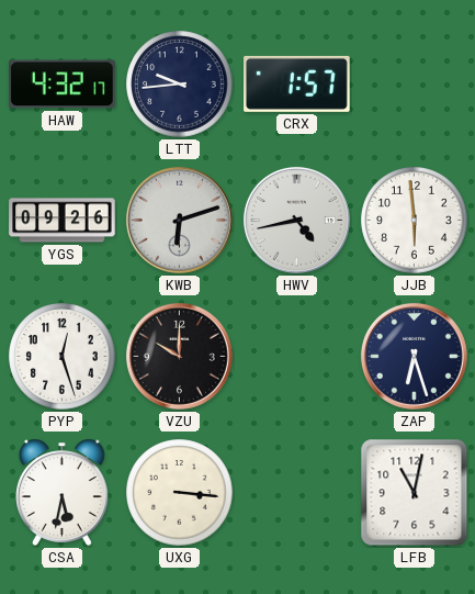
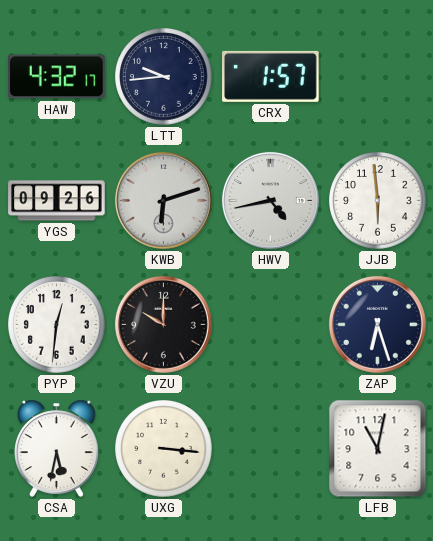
PYP: 12:27 -> 12:31
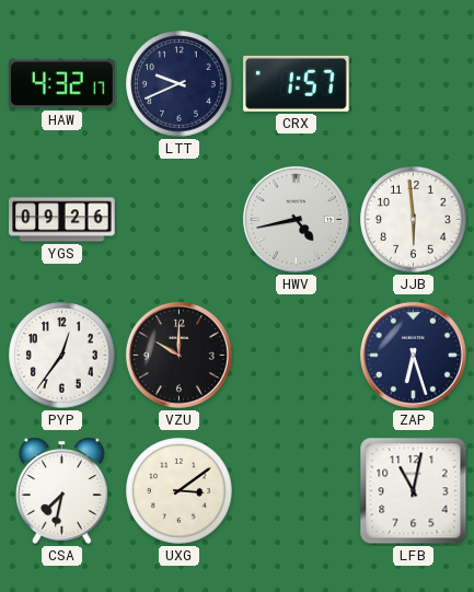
LTT: 9:44 -> 9:41
KWB: 6:12 -> none
PYP: 12:31 -> 12:36
CSA: 5:32 -> 7:32
UXG: 3:16 -> 3:09
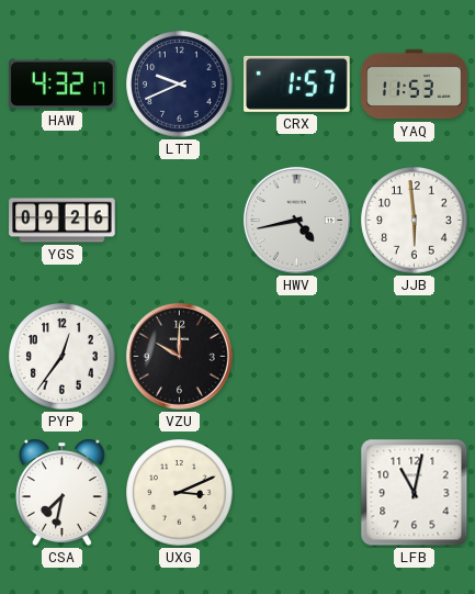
YAQ: none -> 11:53
ZAP: 6:27 -> none
UXG: 3:09 -> 3:11
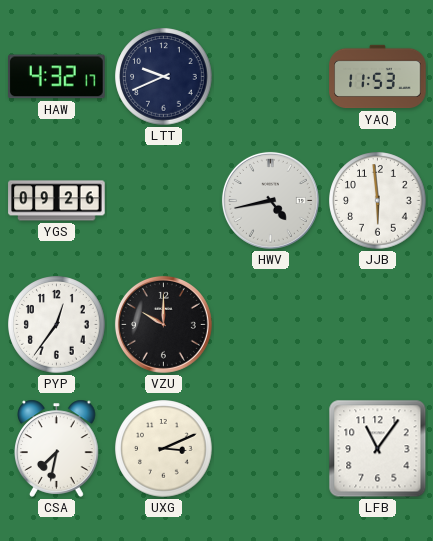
CRX: 1:57 -> none
LFB: 11:02 -> 11:06
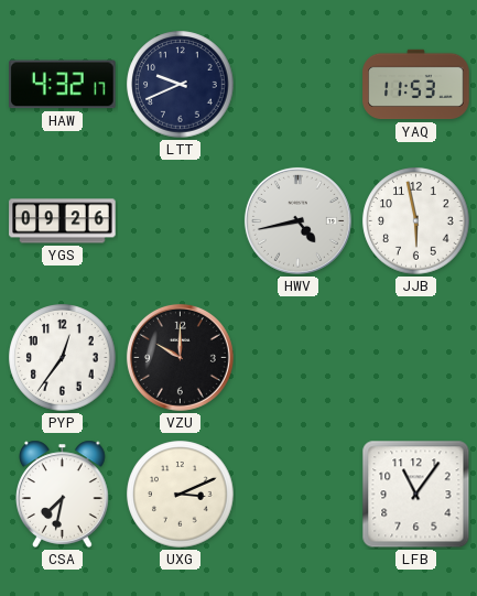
JJB: 5:59 -> 5:58
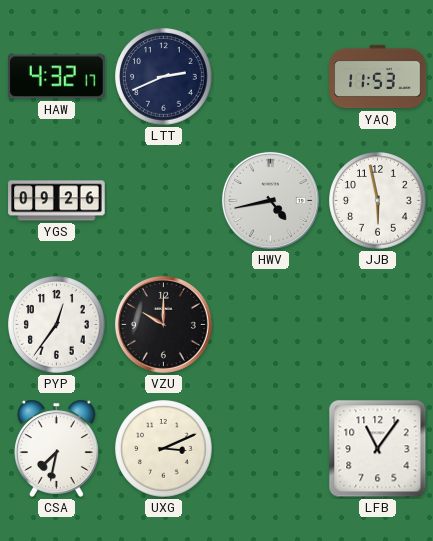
LTT: 9:41 -> 2:41
